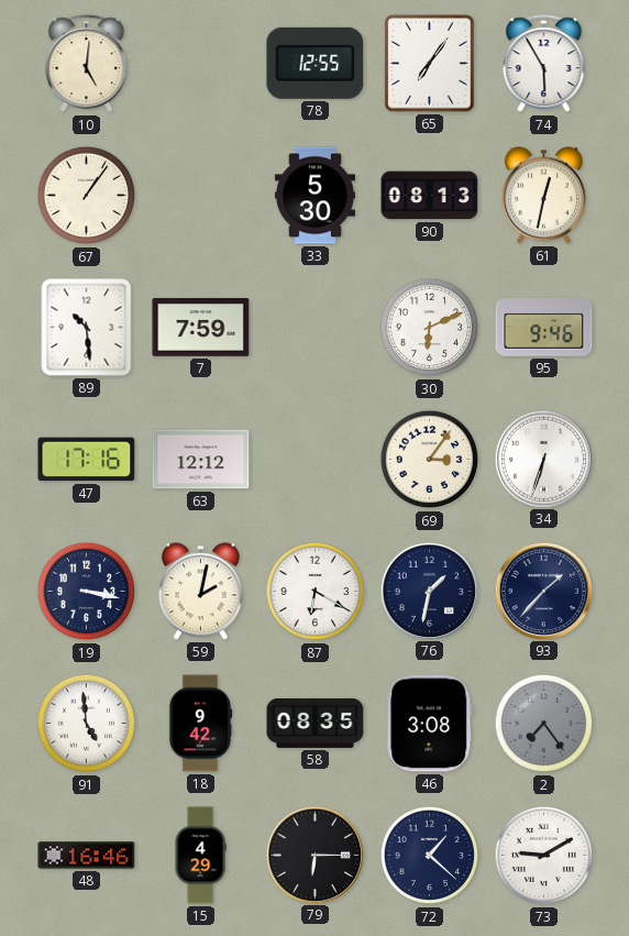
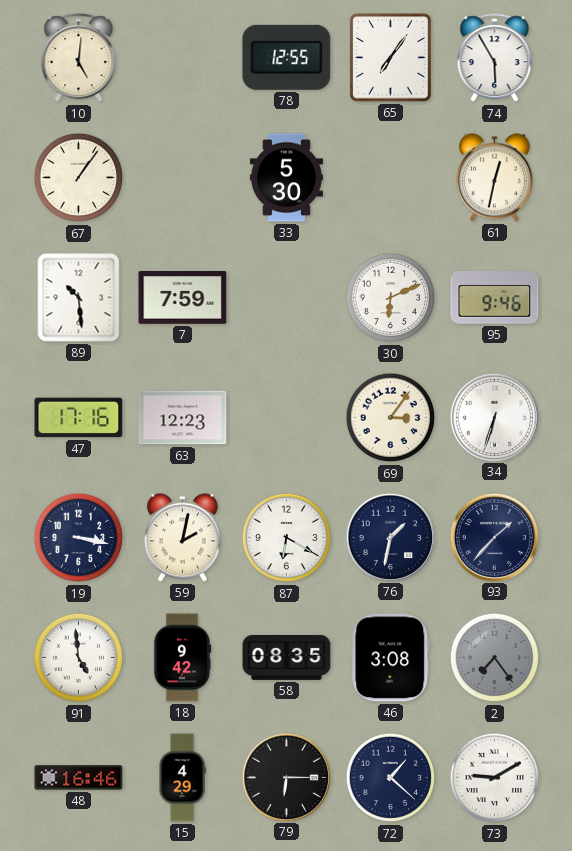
90: 08:13 -> none
63: 12:12 -> 12:23
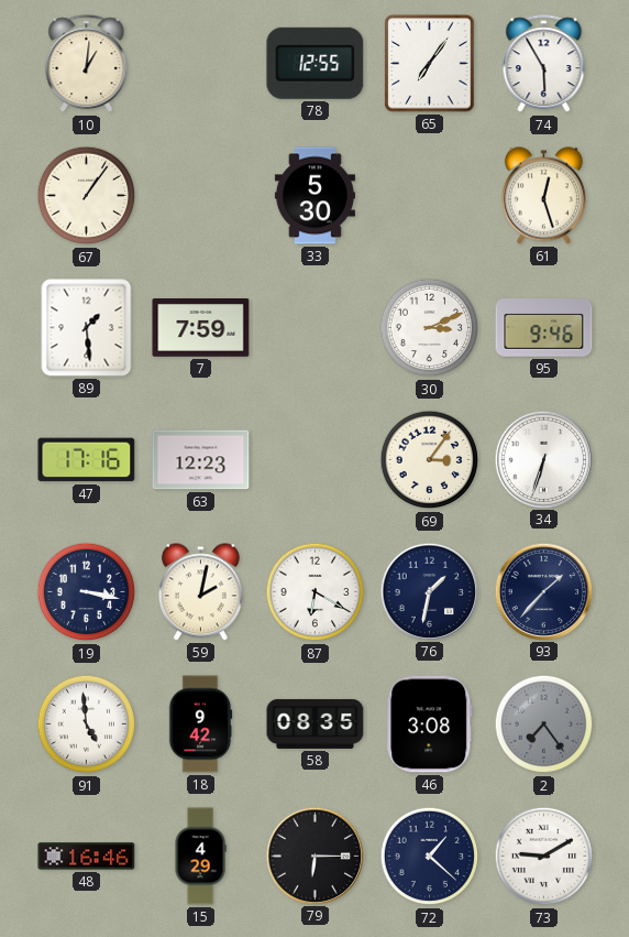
10: 5:01 -> 1:01
61: 12:32 -> 12:27
89: 10:29 -> 1:29
30: 6:11 -> 3:11
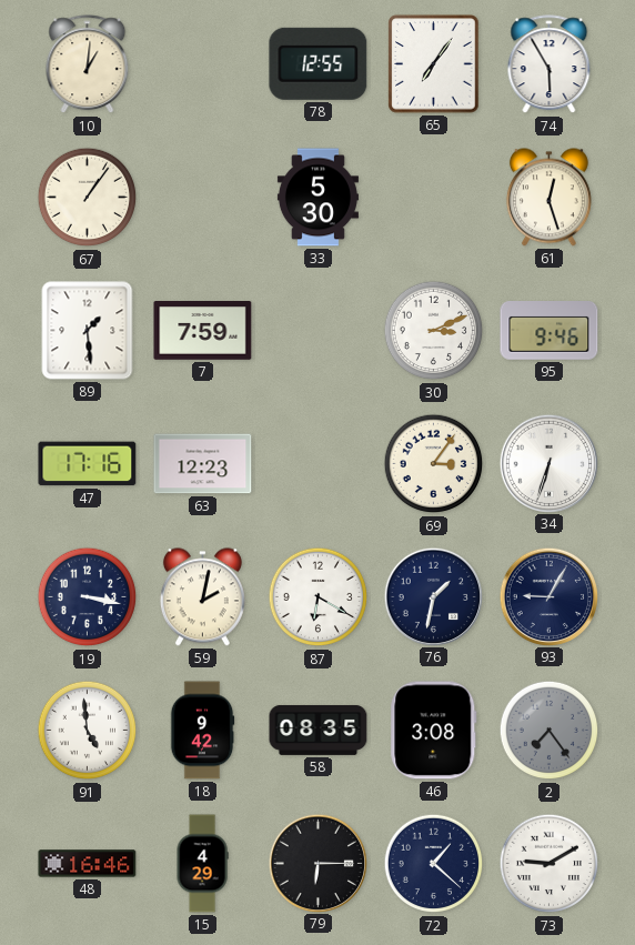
93: 1:37 -> 9:05
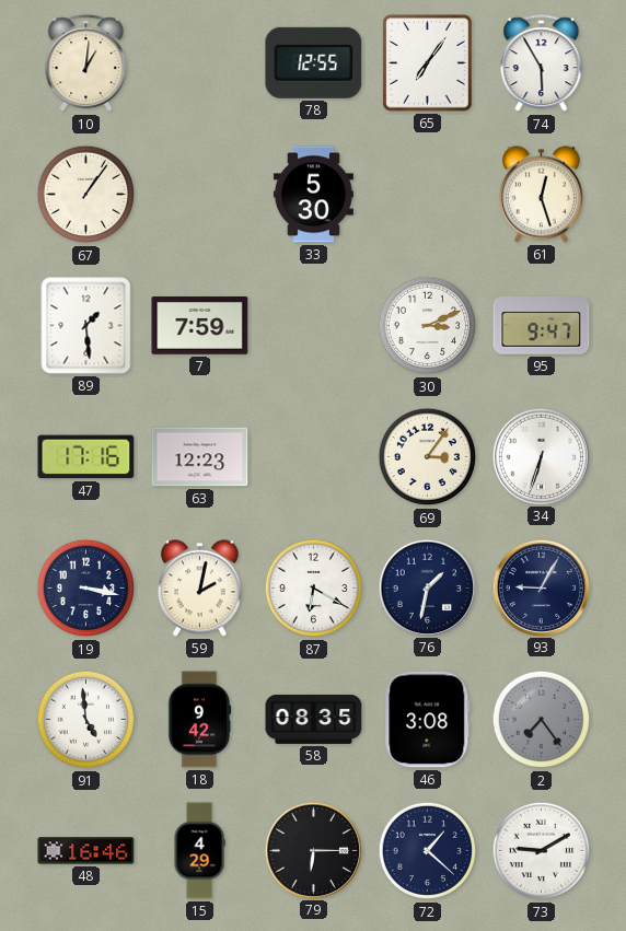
95: 9:46 -> 9:47
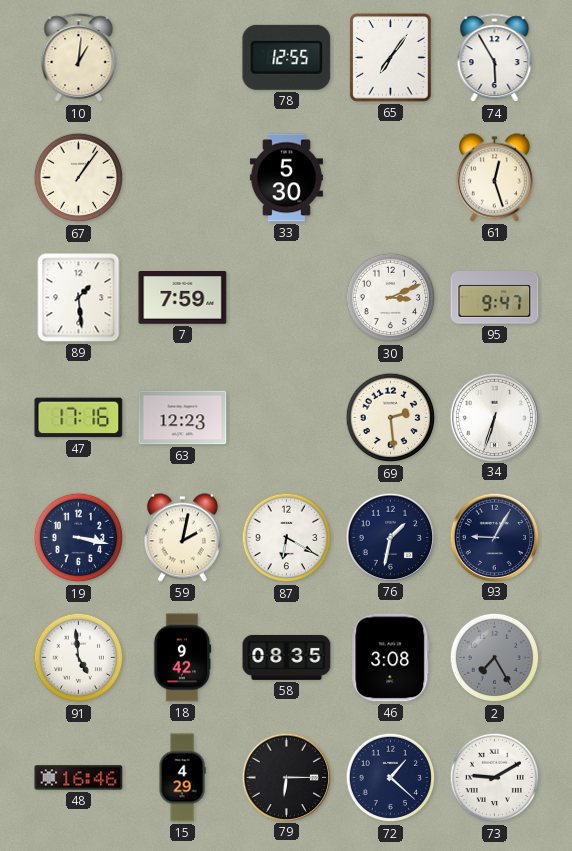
69: 3:06 -> 2:29
2: 7:24 -> 7:25
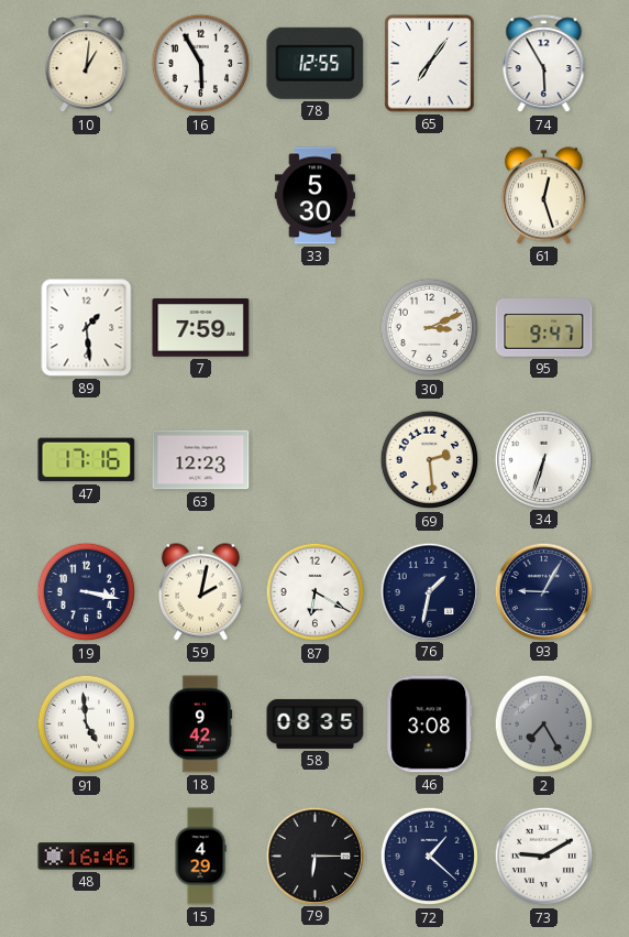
16: none -> 5:55
67: 1:06 -> none
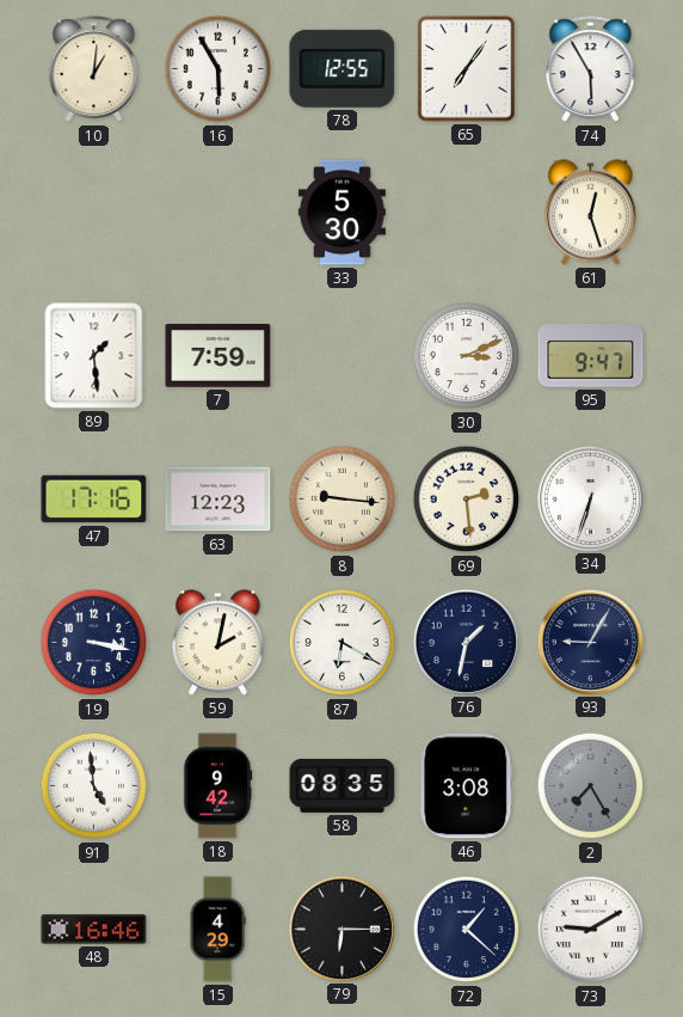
8: none -> 9:16
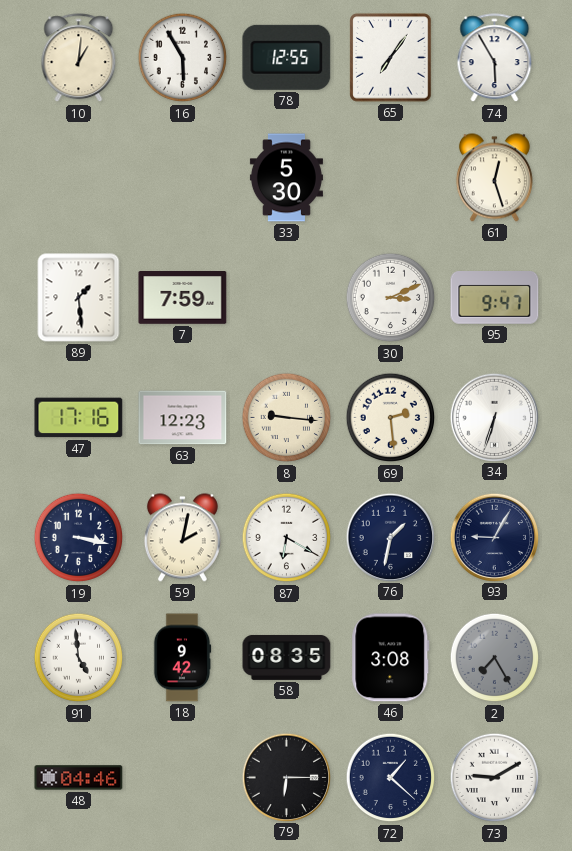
48: 16:46 -> 04:46
15: 4:29 -> none
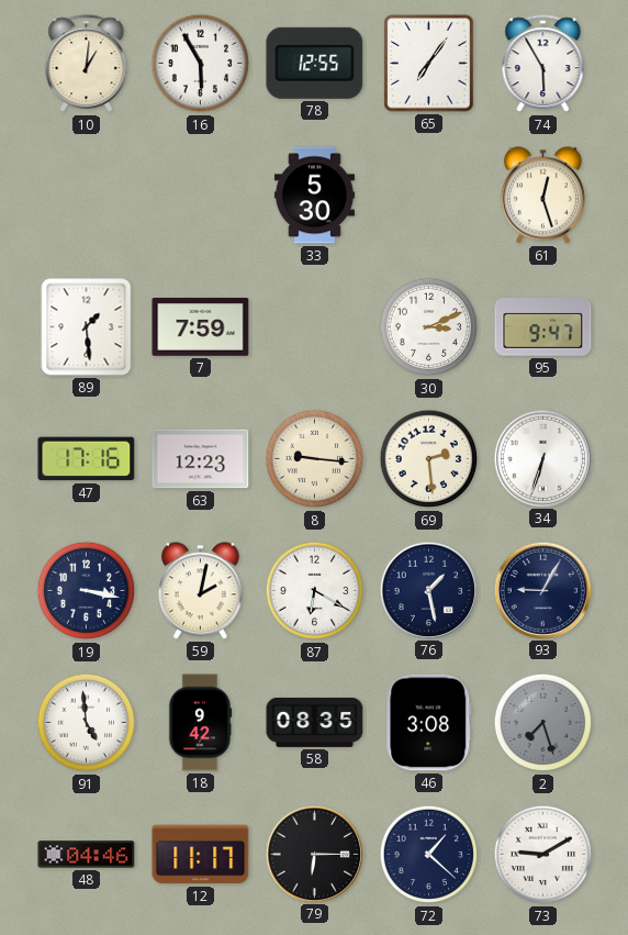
76: 1:32 -> 1:28
2: 7:25 -> 7:27
12: none -> 11:17
